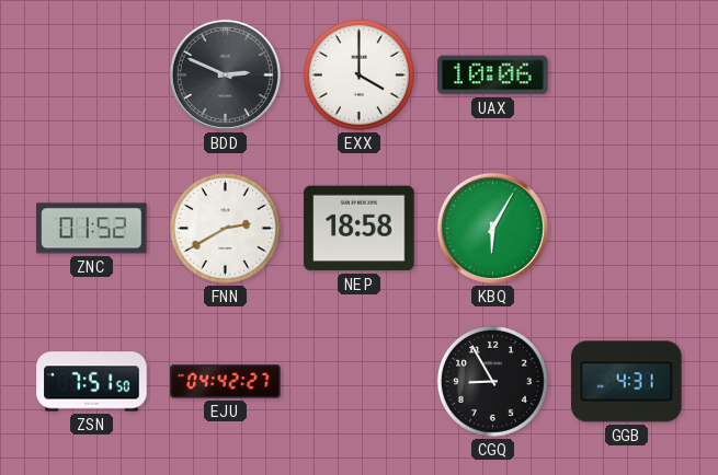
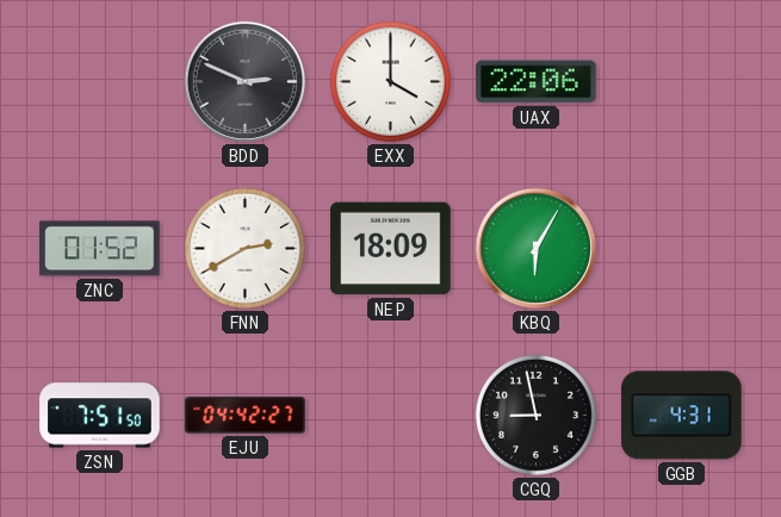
UAX: 10:06 -> 22:06
NEP: 18:58 -> 18:09
CGQ: 8:55 -> 8:58
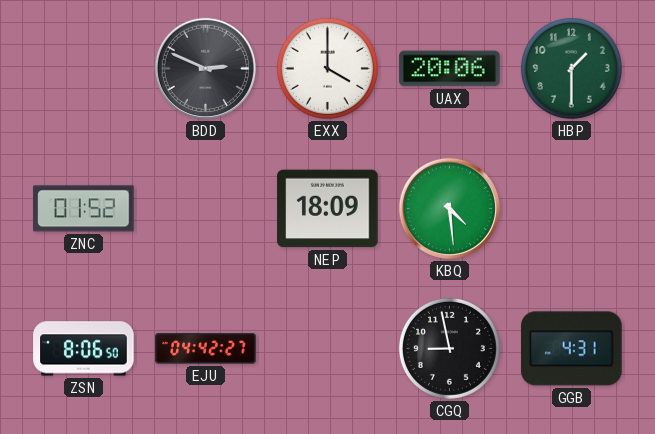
UAX: 22:06 -> 20:06
HBP: none -> 1:30
FNN: 2:40 -> none
KBQ: 6:05 -> 4:29
ZSN: 7:51 -> 8:06
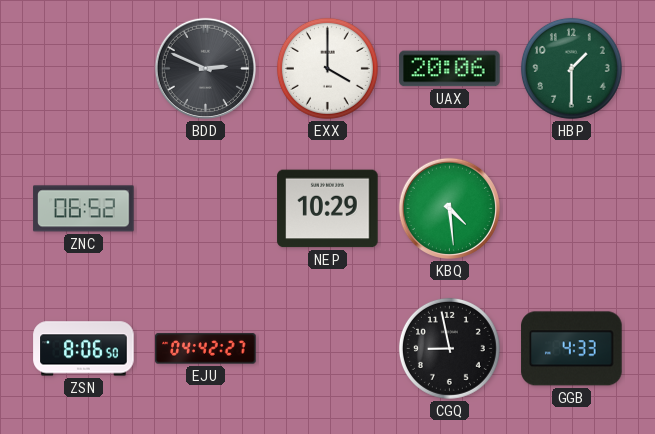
ZNC: 01:52 -> 06:52
NEP: 18:09 -> 10:29
GGB: 4:31 -> 4:33
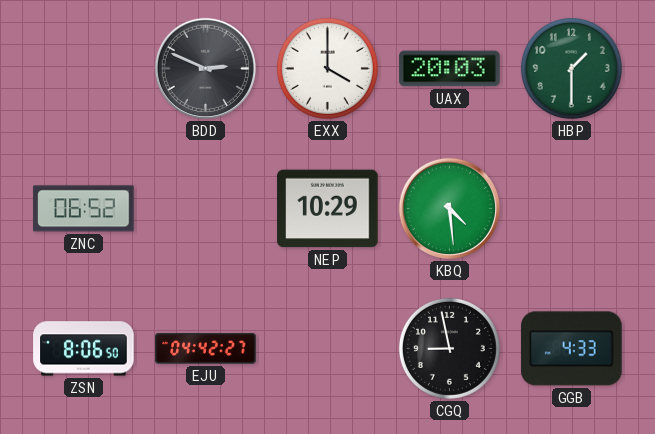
UAX: 20:06 -> 20:03
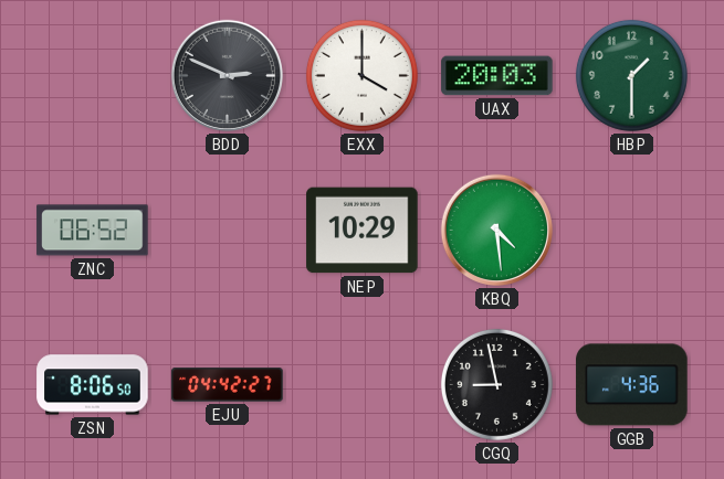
GGB: 4:33 -> 4:36
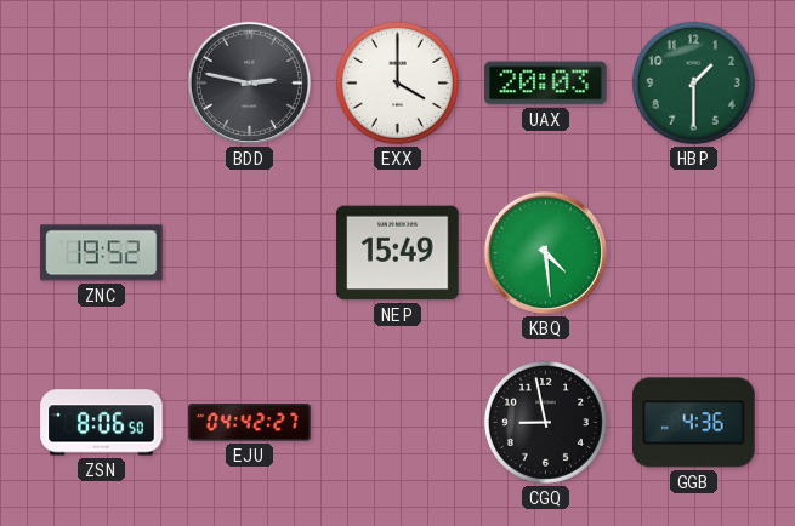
BDD: 2:49 -> 2:47
ZNC: 06:52 -> 19:52
NEP: 10:29 -> 15:49
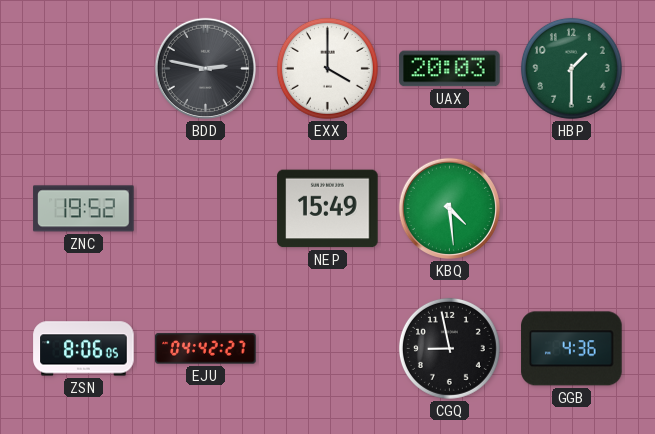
ZSN: 8:06:50 -> 8:06:05
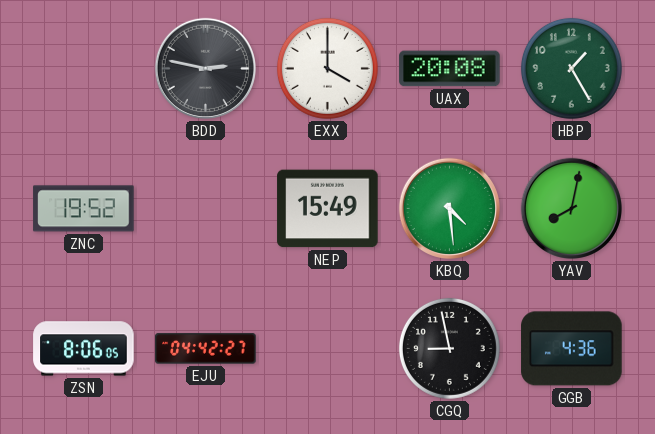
UAX: 20:03 -> 20:08
HBP: 1:30 -> 1:25
YAV: none -> 8:02
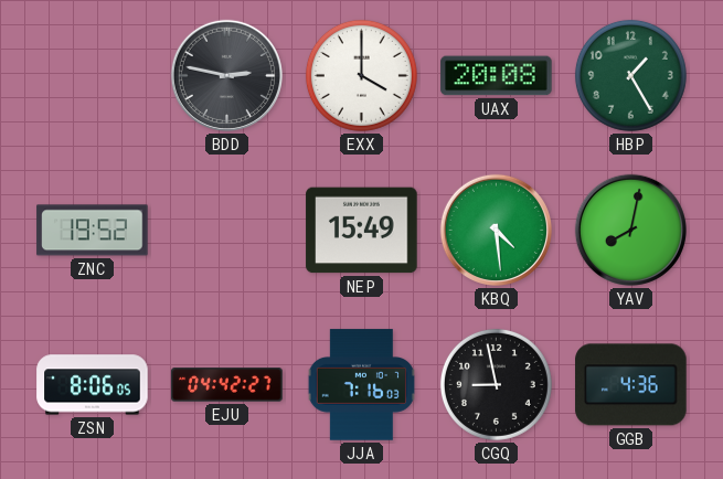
JJA: none -> 7:16
